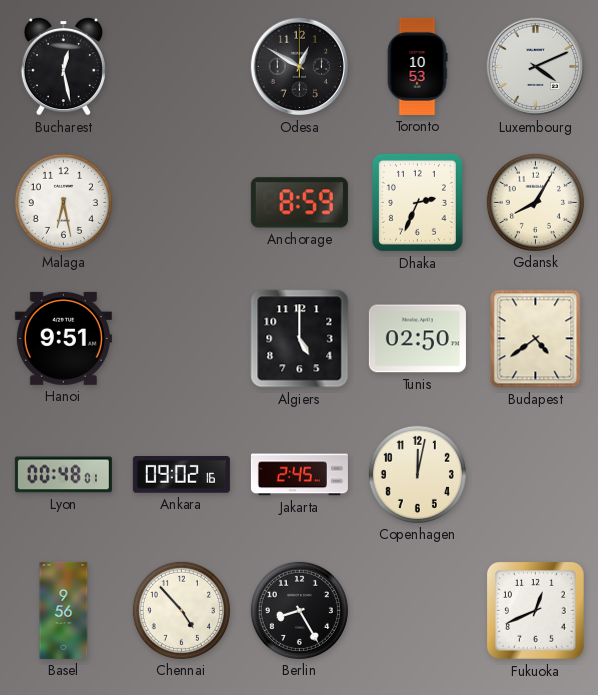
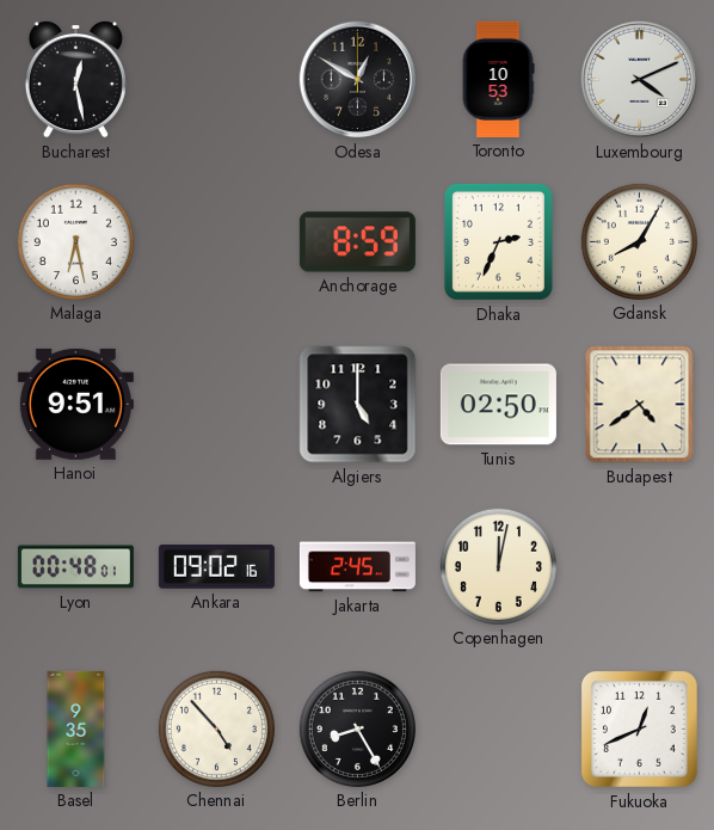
Basel: 9:56 -> 9:35
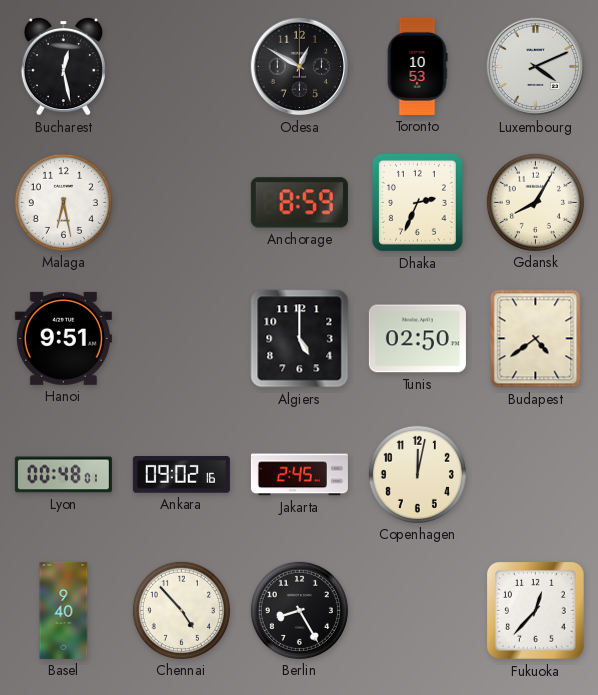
Basel: 9:35 -> 9:40
Fukuoka: 12:41 -> 12:37
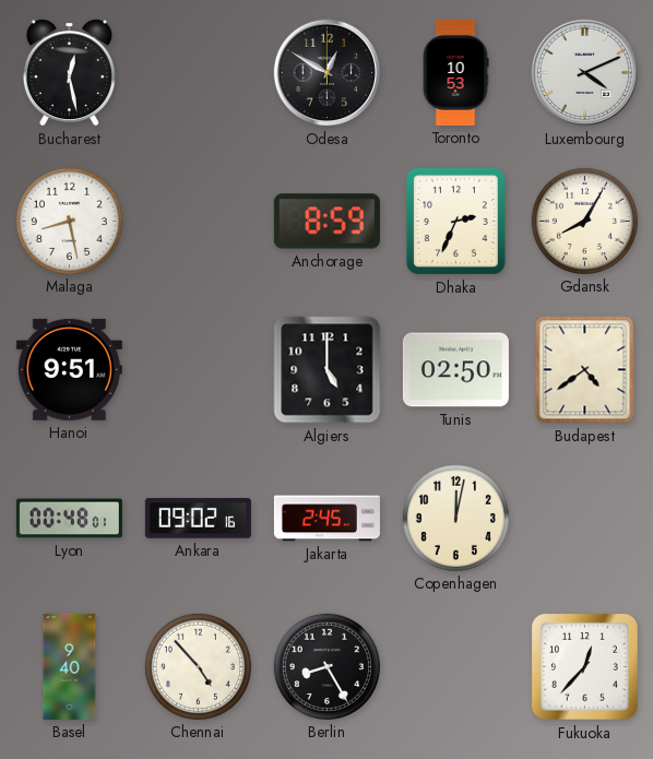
Malaga: 6:28 -> 8:28
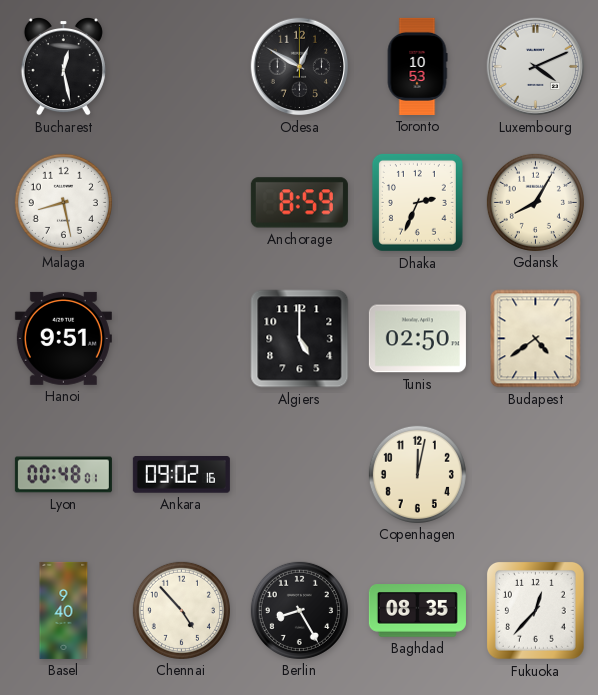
Jakarta: 2:45 -> none
Baghdad: none -> 08:35
